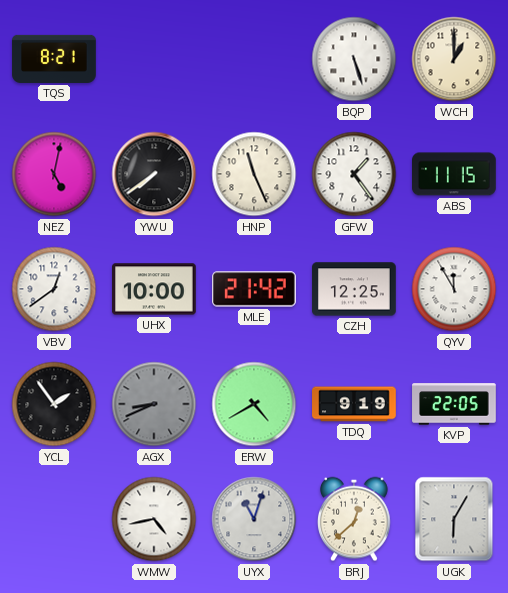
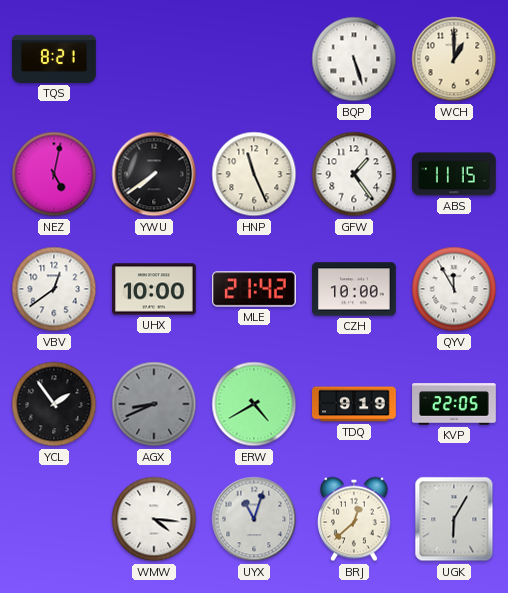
CZH: 12:25 -> 10:00
WMW: 4:43 -> 4:16
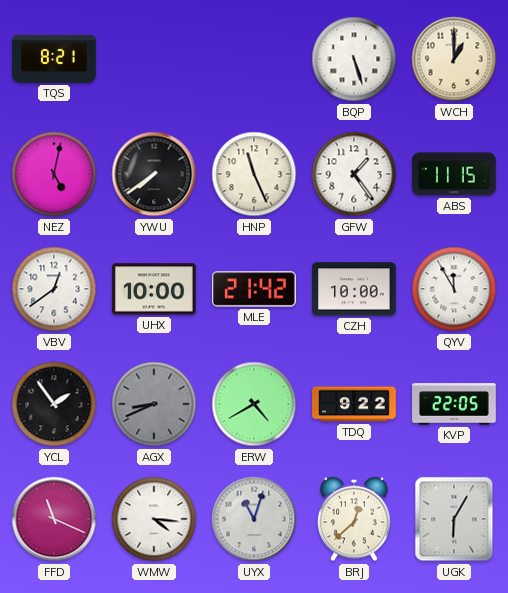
TDQ: 9:19 -> 9:22
FFD: none -> 11:19
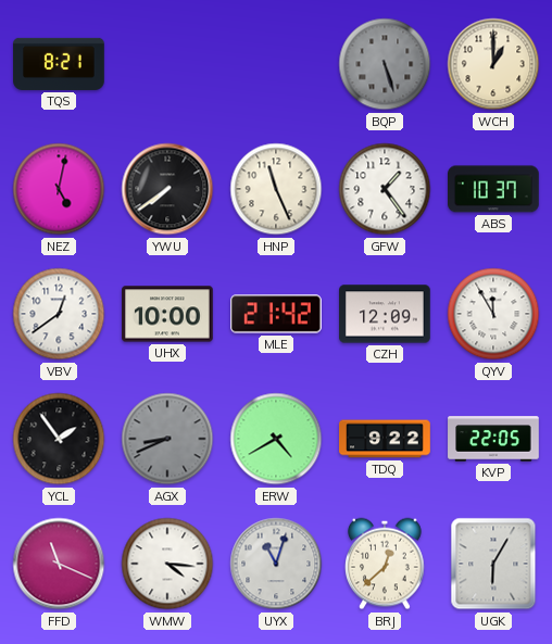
BQP dial: white -> grey
ABS: 11:15 -> 10:37
CZH: 10:00 -> 12:09
